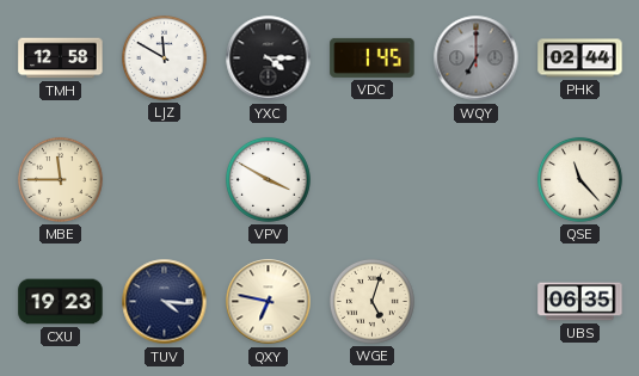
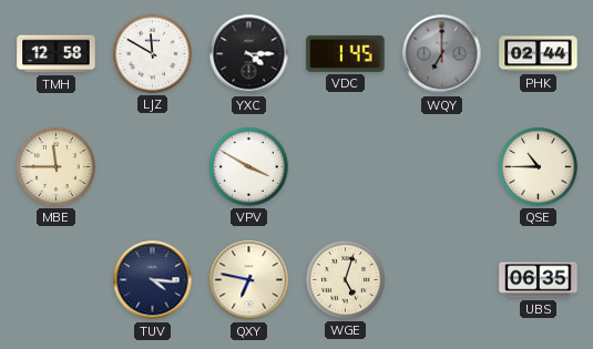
QSE: 11:23 -> 10:45
CXU: 19:23 -> none
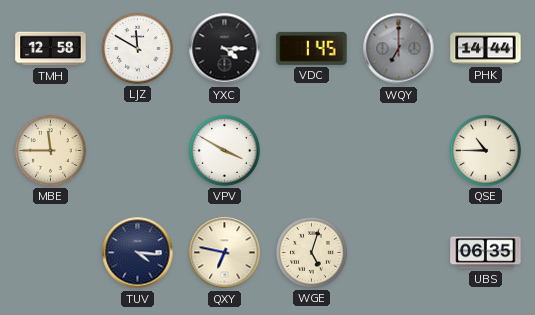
PHK: 02:44 -> 14:44
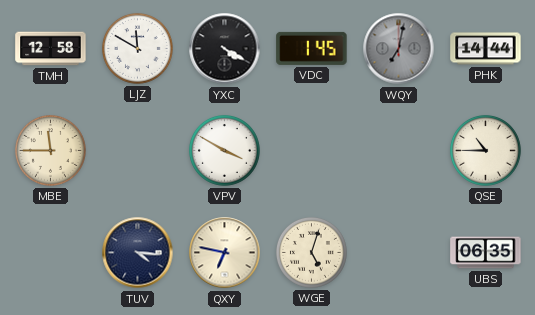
YXC: 4:15 -> 4:20
WQY: 7:00 -> 7:02
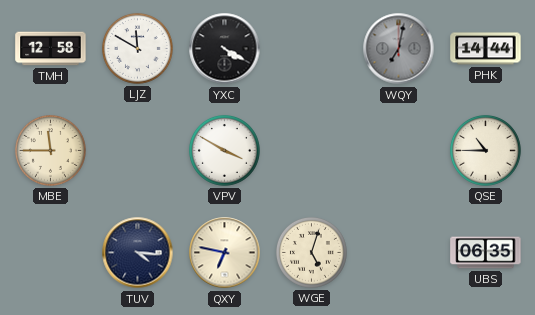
VDC: 1:45 -> none
